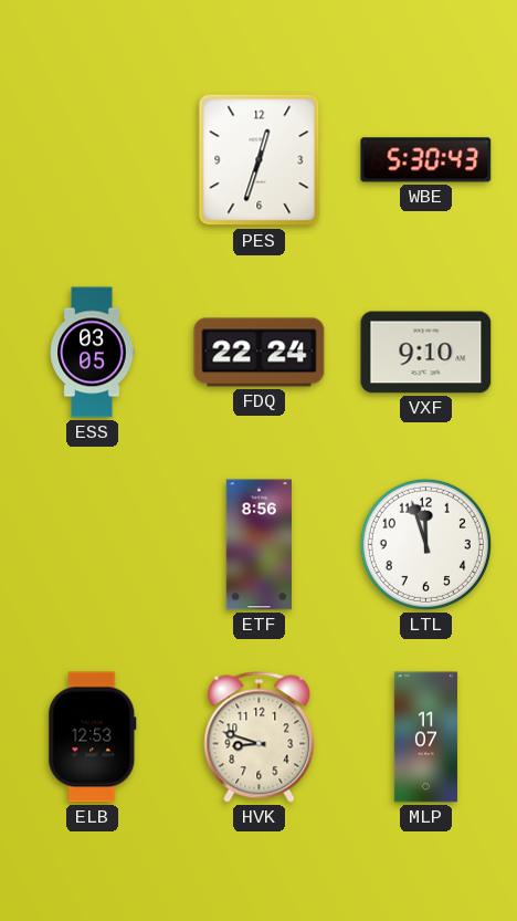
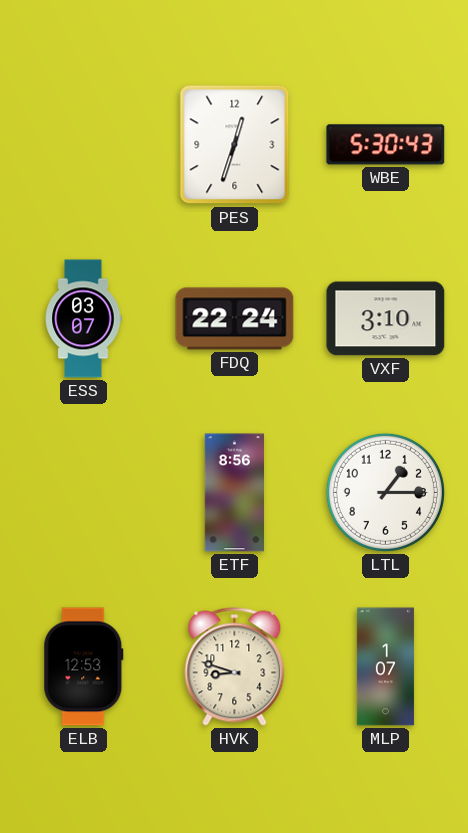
ESS: 03:05 -> 03:07
VXF: 9:10 -> 3:10
LTL: 11:57 -> 1:15
MLP: 11:07 -> 1:07
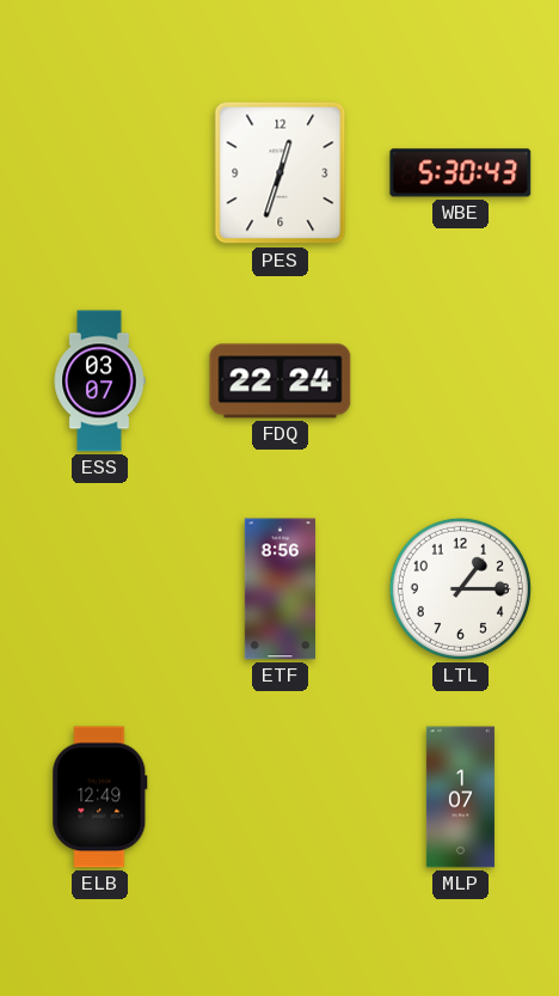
VXF: 3:10 -> none
ELB: 12:53 -> 12:49
HVK: 8:48 -> none
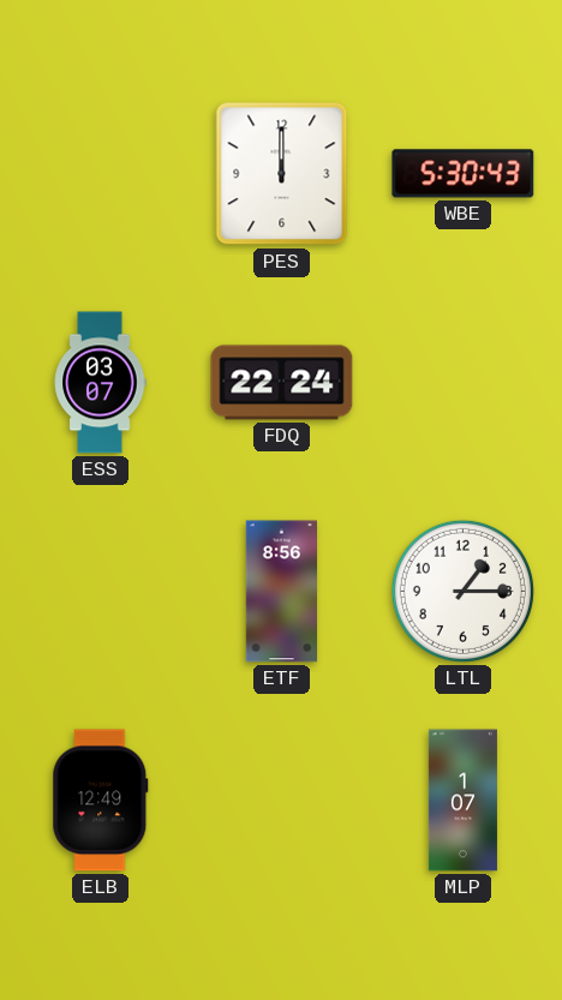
PES: 12:33 -> 12:00
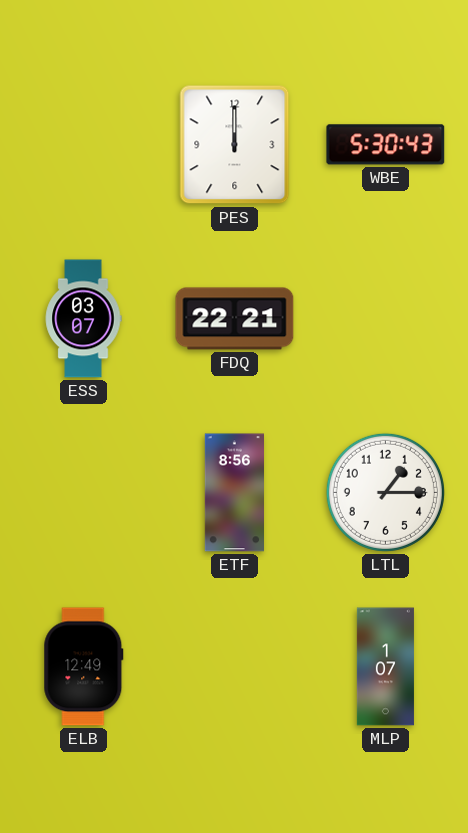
FDQ: 22:24 -> 22:21
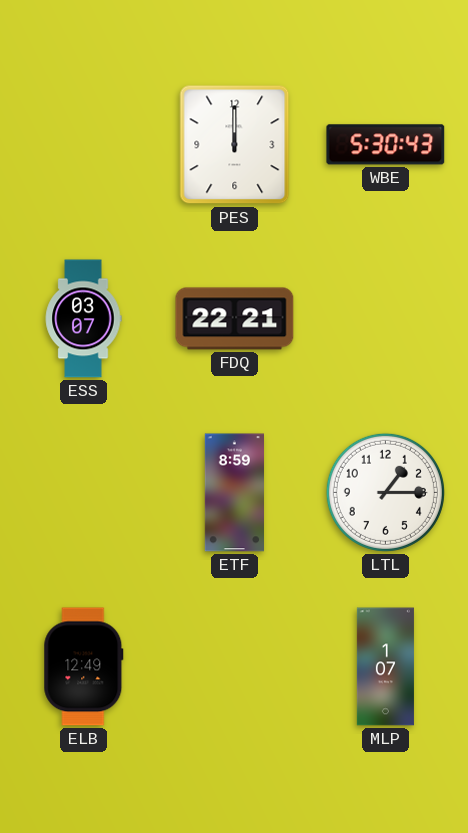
ETF: 8:56 -> 8:59
